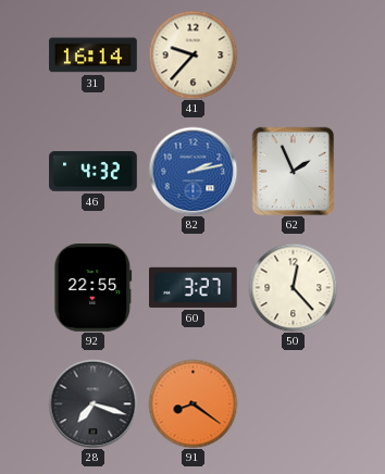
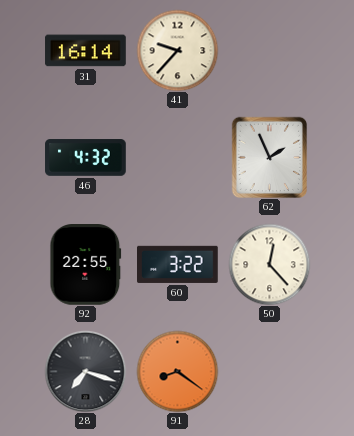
82: 2:13 -> none
60: 3:27 -> 3:22
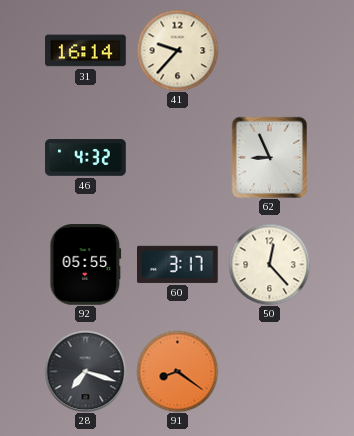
62: 1:56 -> 8:56
92: 22:55 -> 05:55
60: 3:22 -> 3:17
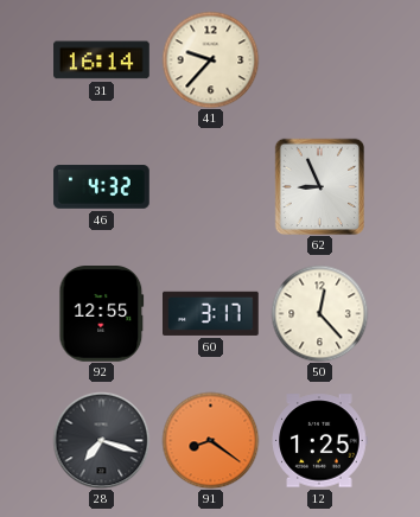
92: 05:55 -> 12:55
12: none -> 1:25
